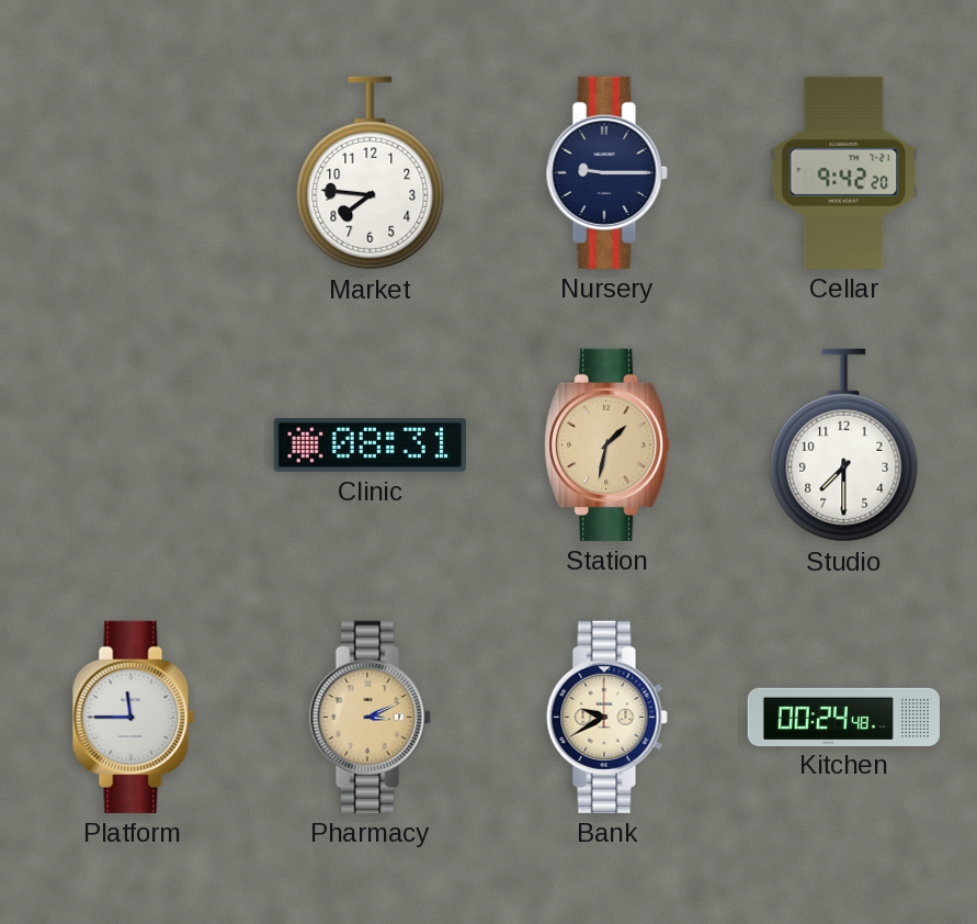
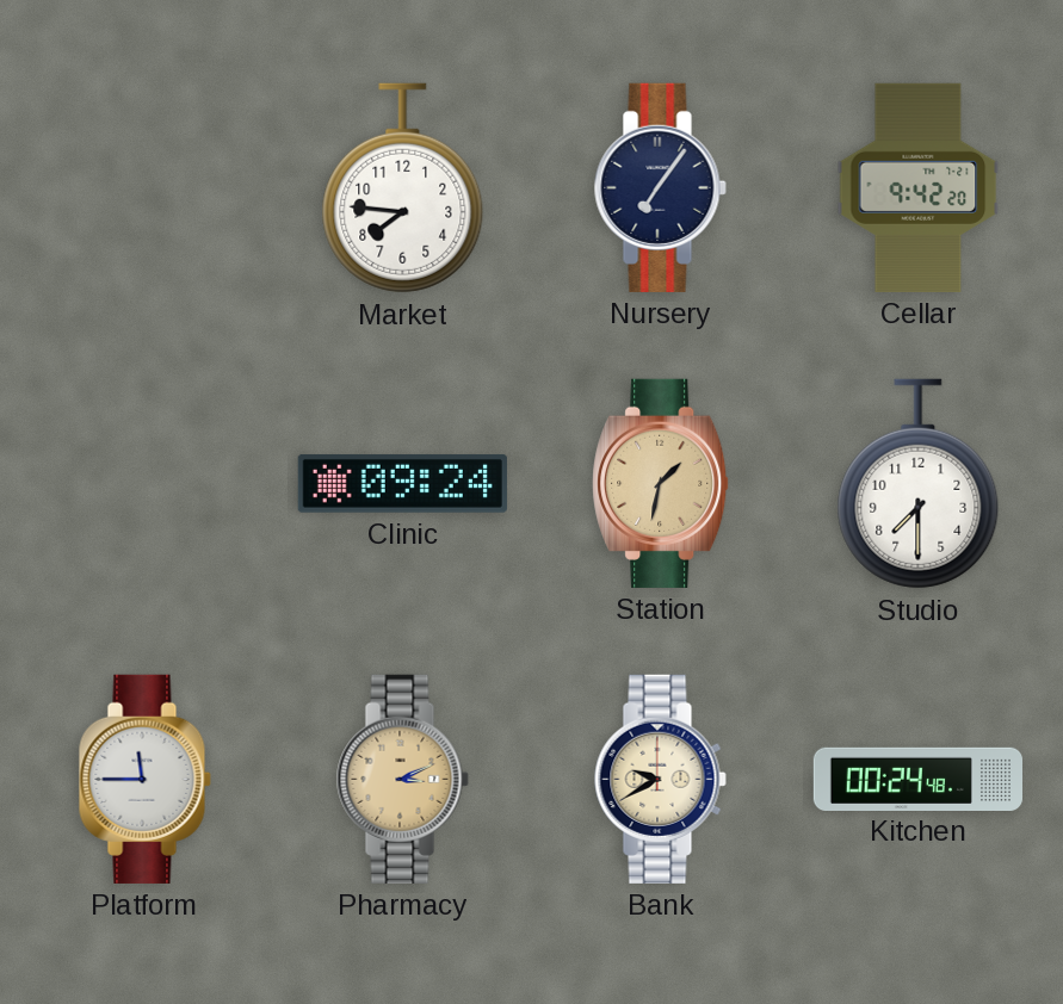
Nursery: 9:15 -> 7:06
Clinic: 08:31 -> 09:24
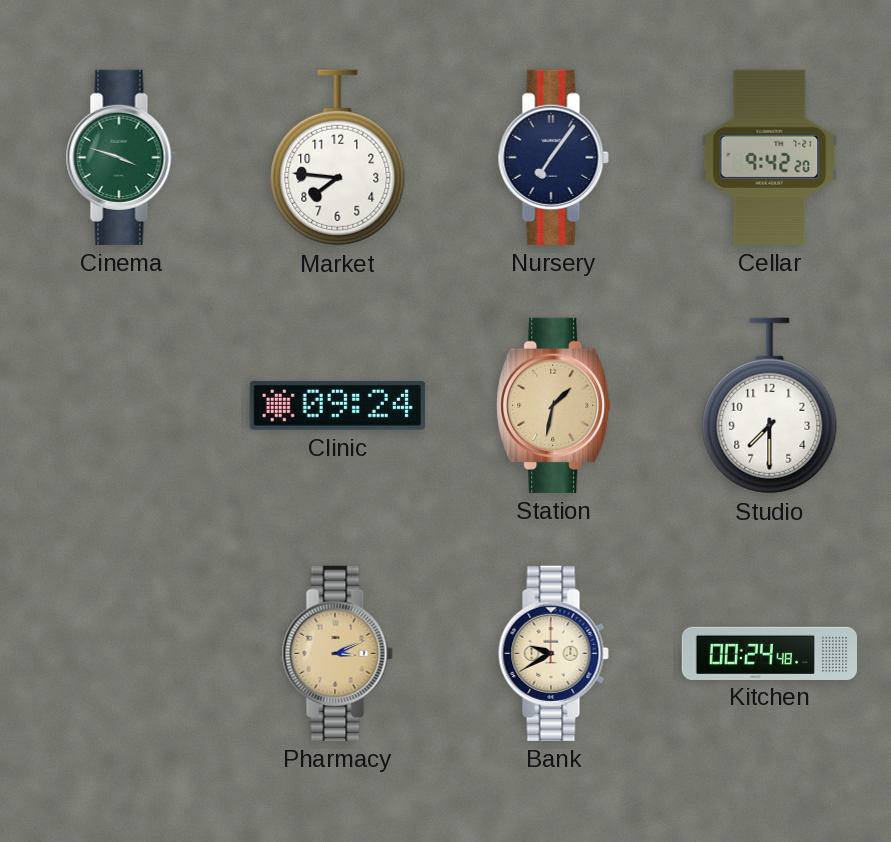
Cinema: none -> 3:48
Platform: 11:45 -> none
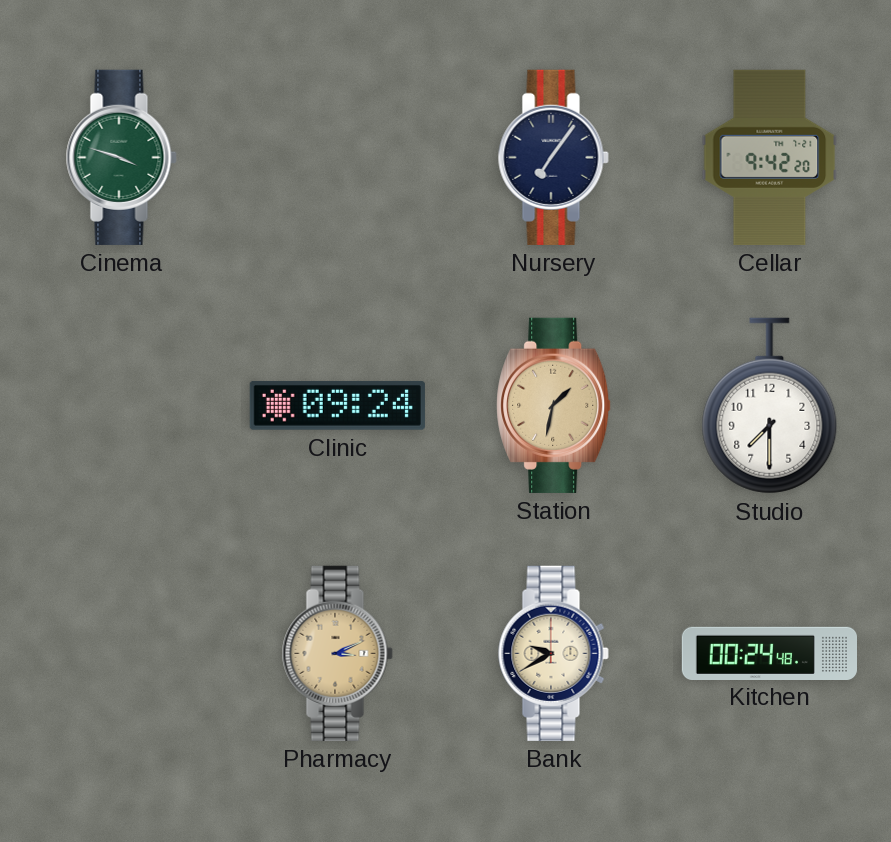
Market: 7:46 -> none
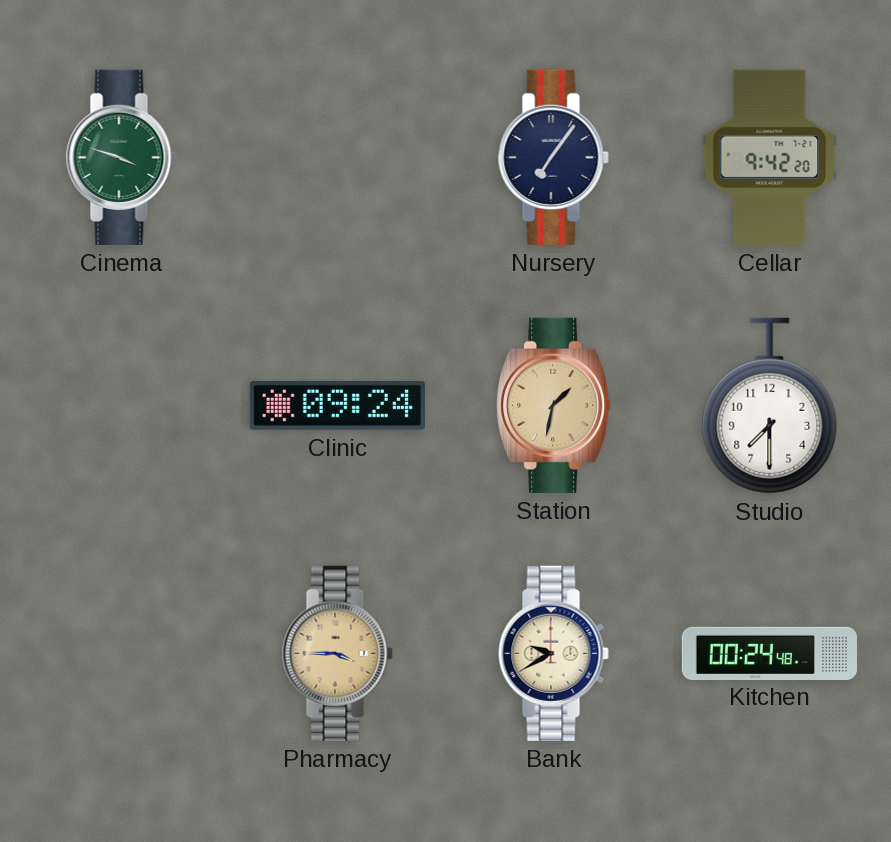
Pharmacy: 3:11 -> 3:45
